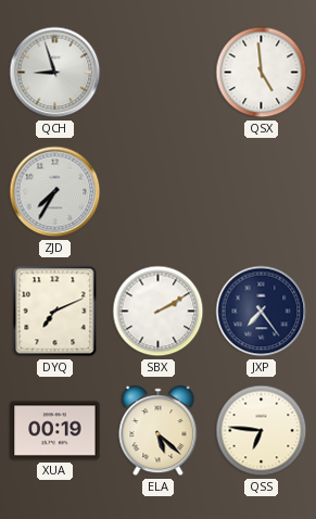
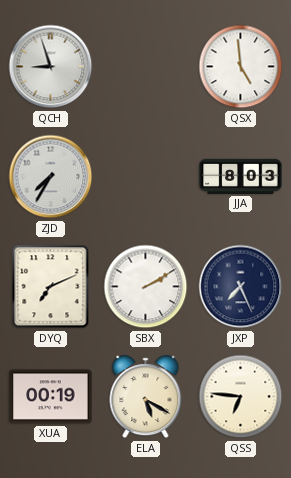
JJA: none -> 8:03
JXP: 7:24 -> 7:26
ELA: 5:22 -> 5:20
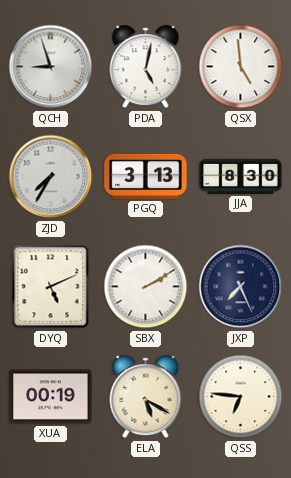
PDA: none -> 5:02
PGQ: none -> 3:13
JJA: 8:03 -> 8:30
DYQ: 7:11 -> 5:11
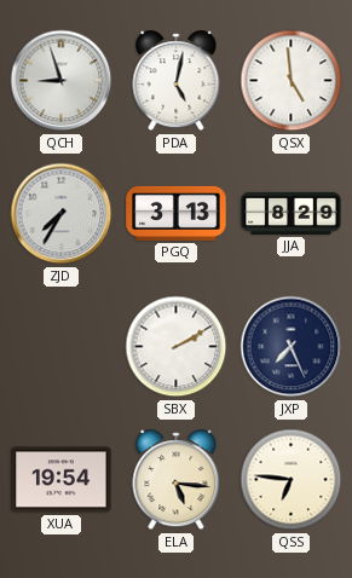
JJA: 8:30 -> 8:29
DYQ: 5:11 -> none
XUA: 00:19 -> 19:54
ELA: 5:20 -> 5:16
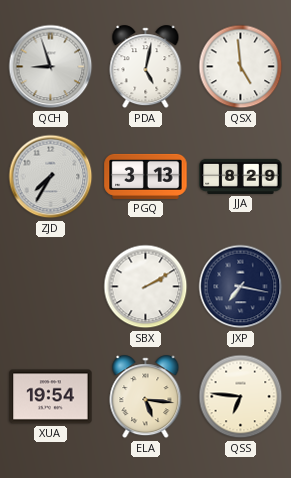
JXP: 7:26 -> 7:17
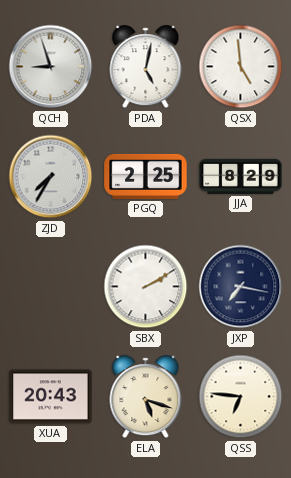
PGQ: 3:13 -> 2:25
XUA: 19:54 -> 20:43
ELA: 5:16 -> 5:18
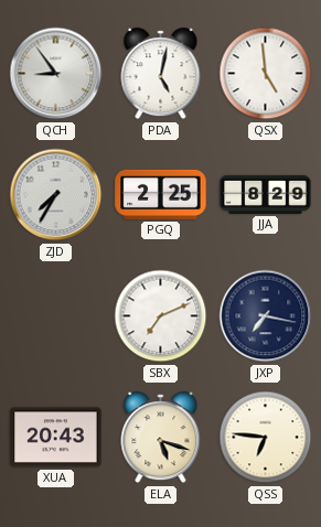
QCH: 8:57 -> 8:54
SBX: 2:10 -> 7:11
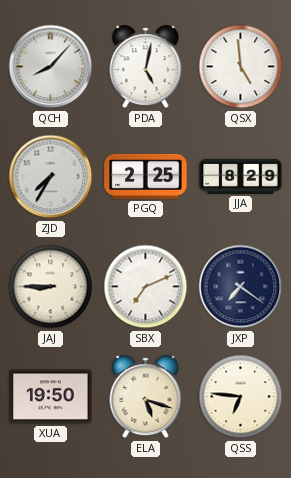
QCH: 8:54 -> 8:07
JAJ: none -> 8:45
JXP: 7:17 -> 7:21
XUA: 20:43 -> 19:50
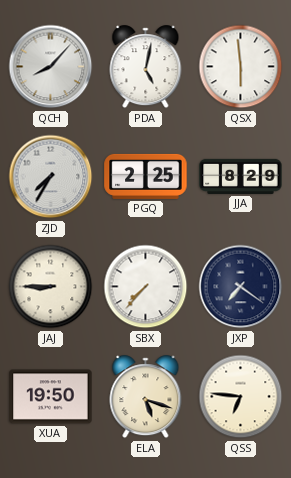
QSX: 4:59 -> 5:59
SBX: 7:11 -> 7:37
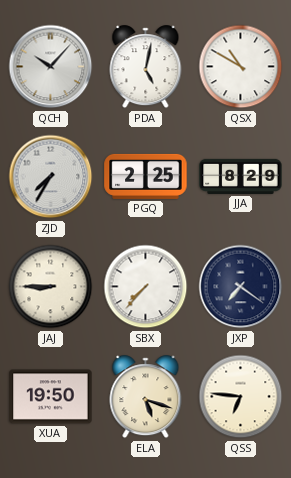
QCH: 8:07 -> 10:07
QSX: 5:59 -> 10:50
